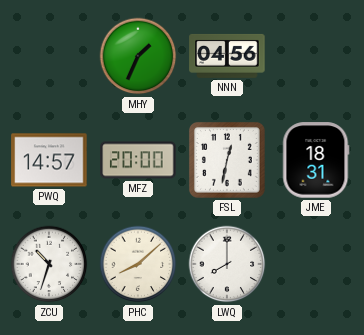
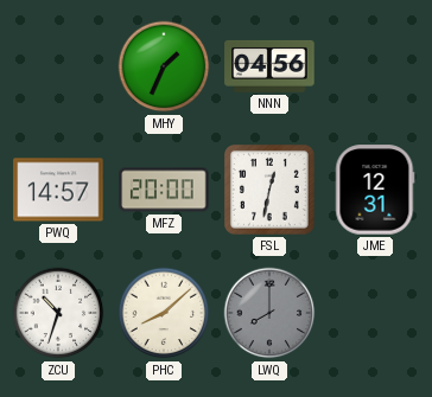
JME: 18:31 -> 12:31
LWQ dial: white -> grey
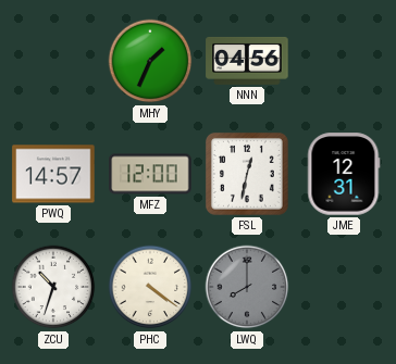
MFZ: 20:00 -> 12:00
PHC: 8:08 -> 4:21
